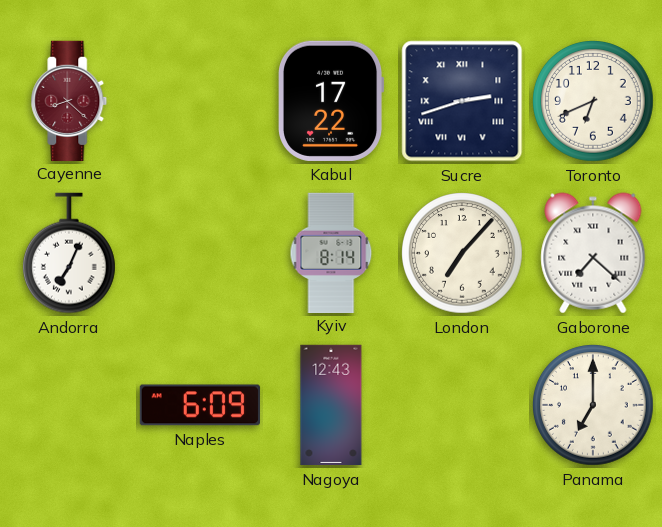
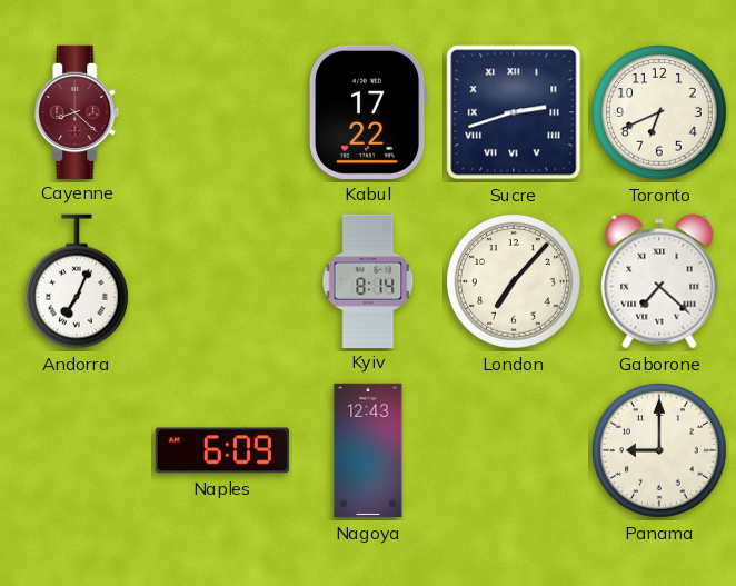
Panama: 7:00 -> 9:00
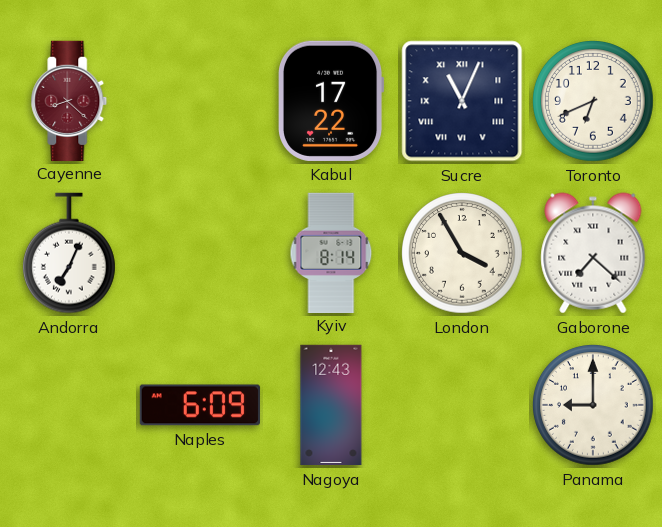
Sucre: 2:42 -> 11:04
London: 7:07 -> 3:55
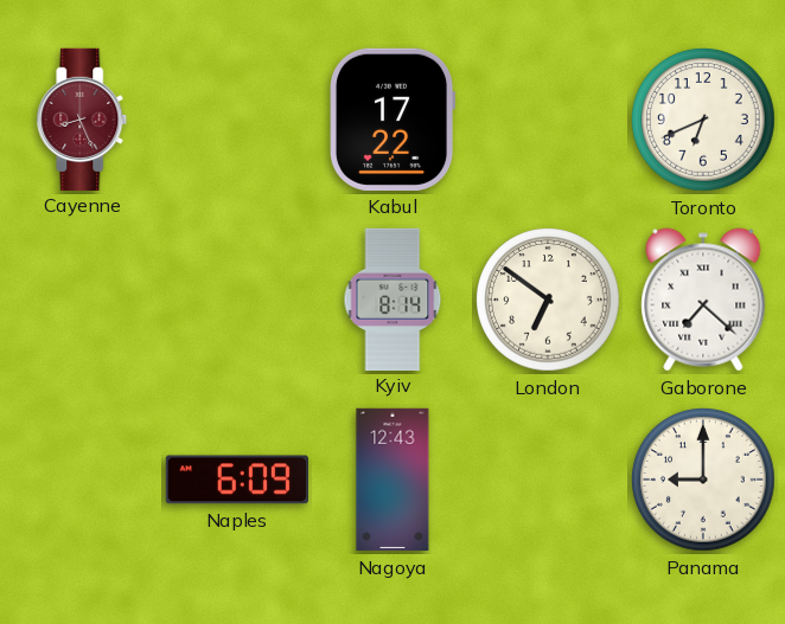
Cayenne: 8:22 -> 8:26
Sucre: 11:04 -> none
Andorra: 7:04 -> none
London: 3:55 -> 6:51
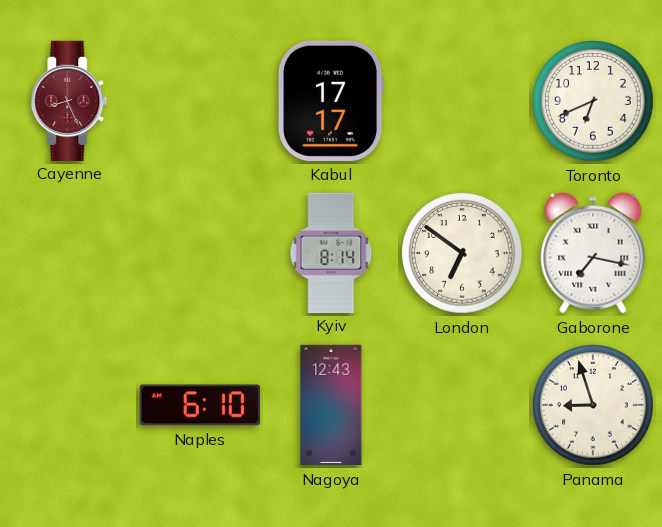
Kabul: 17:22 -> 17:17
Gaborone: 7:22 -> 7:17
Naples: 6:09 -> 6:10
Panama: 9:00 -> 8:57
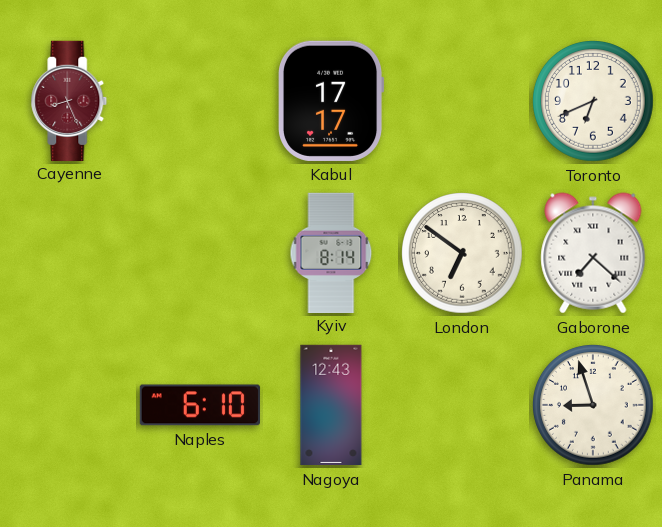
Gaborone: 7:17 -> 7:22
